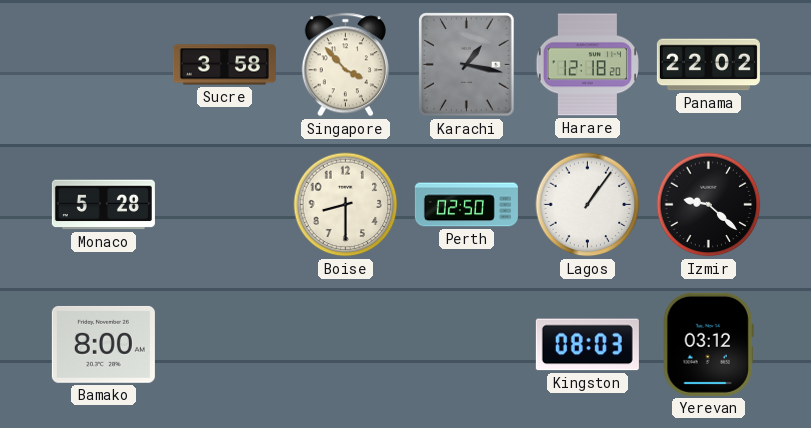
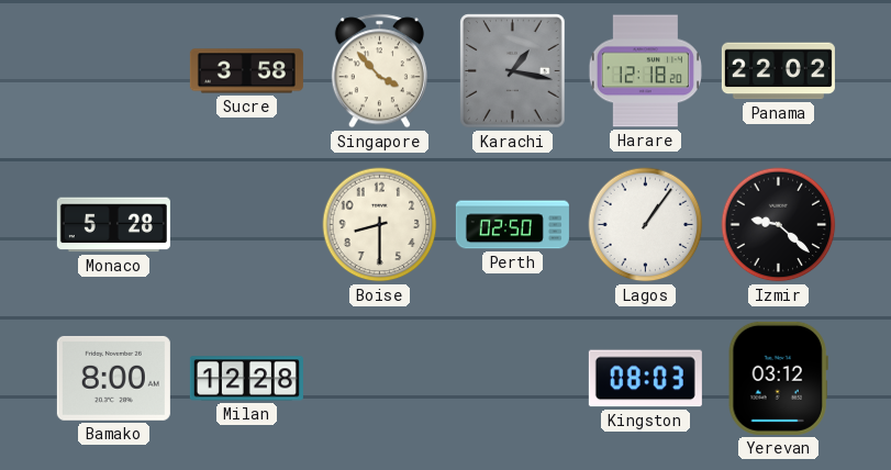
Milan: none -> 12:28
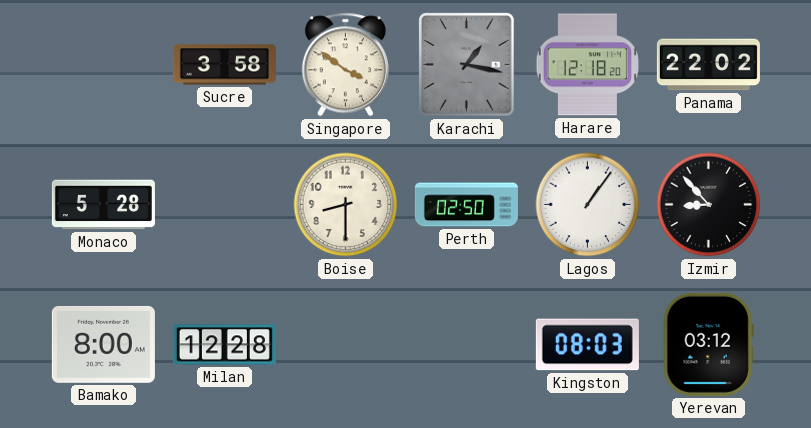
Singapore: 3:53 -> 3:51
Izmir: 9:22 -> 8:53
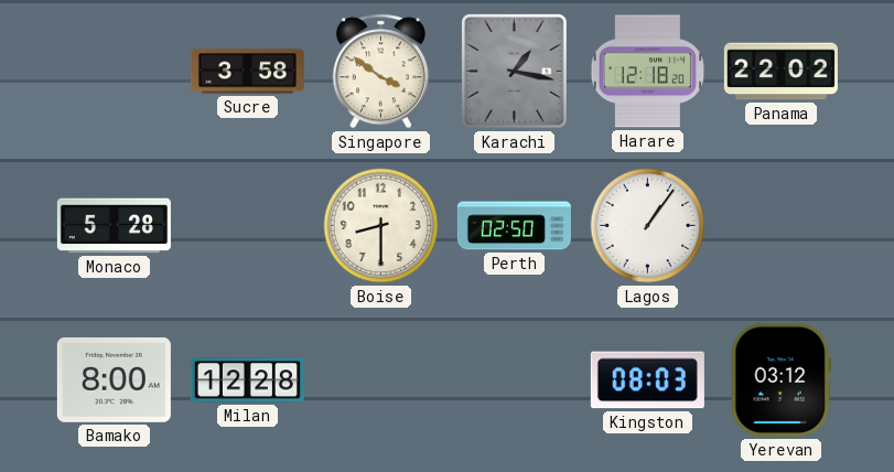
Izmir: 8:53 -> none
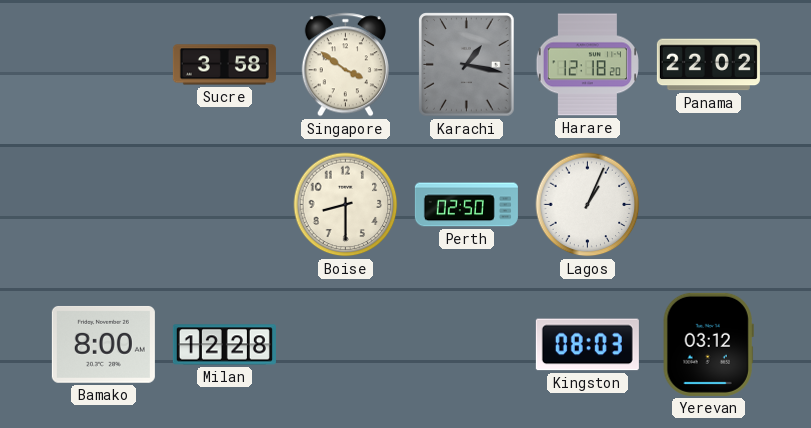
Monaco: 5:28 -> none
Lagos: 1:06 -> 1:04
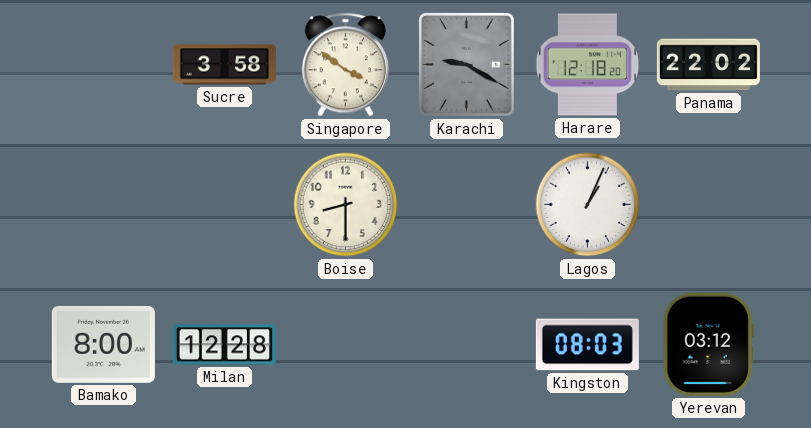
Karachi: 1:17 -> 9:20
Perth: 02:50 -> none
